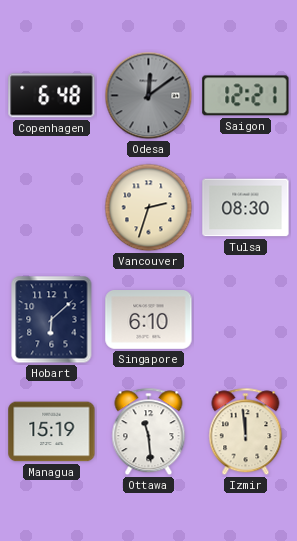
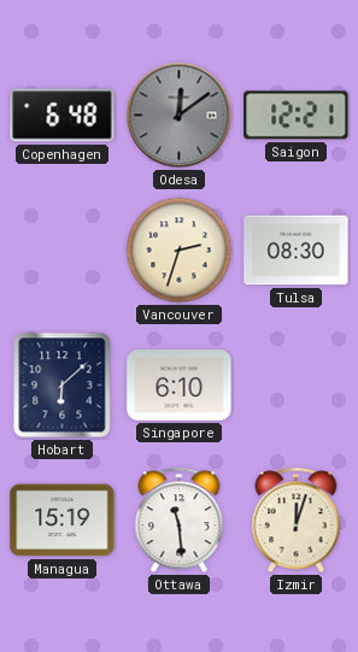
Izmir: 11:59 -> 12:03
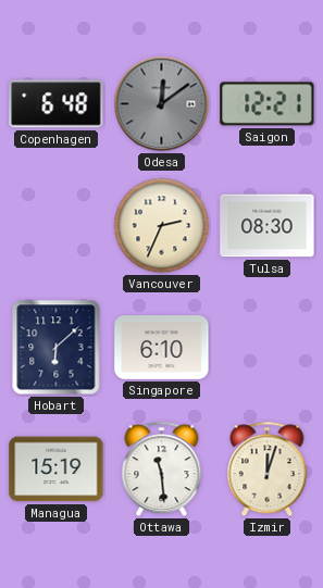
Vancouver: 2:33 -> 2:34
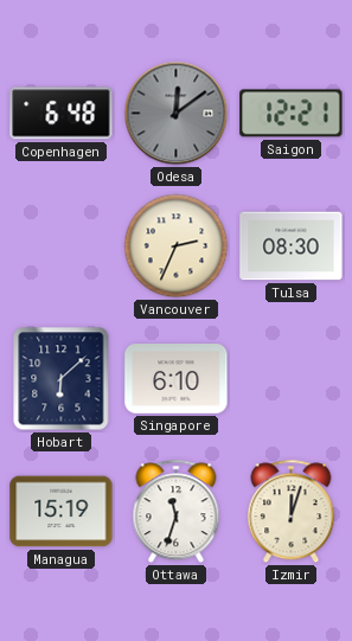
Ottawa: 11:29 -> 11:33
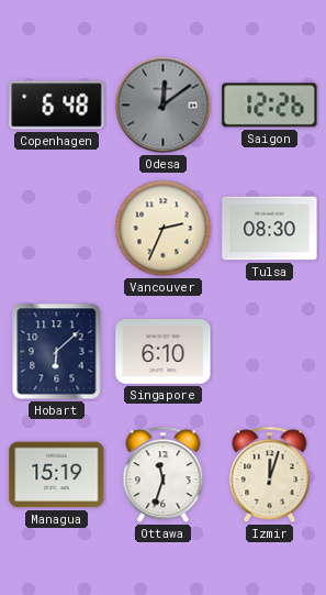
Saigon: 12:21 -> 12:26
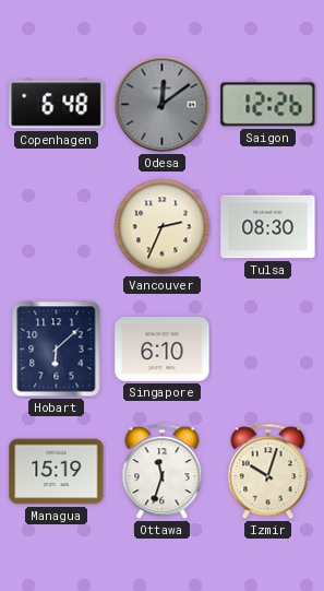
Izmir: 12:03 -> 10:03
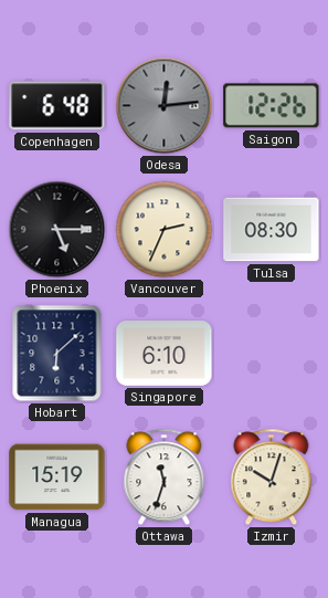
Odesa: 12:09 -> 12:14
Phoenix: none -> 5:15
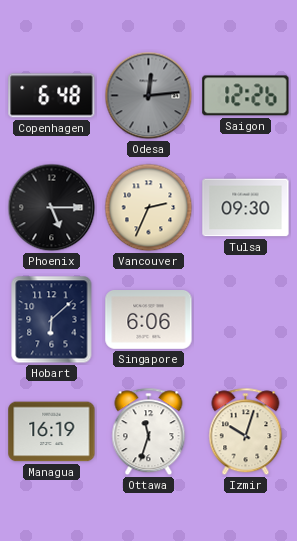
Tulsa: 08:30 -> 09:30
Singapore: 6:10 -> 6:06
Managua: 15:19 -> 16:19
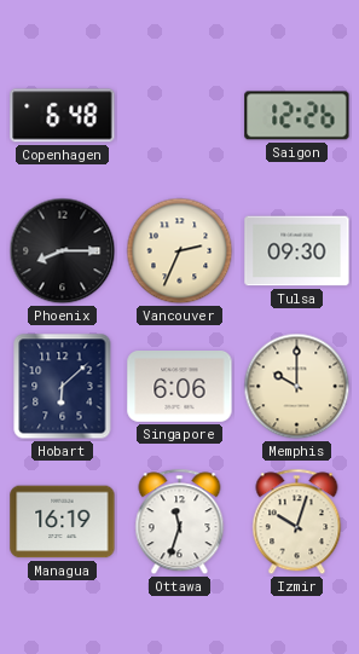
Odesa: 12:14 -> none
Phoenix: 5:15 -> 8:15
Memphis: none -> 10:00
